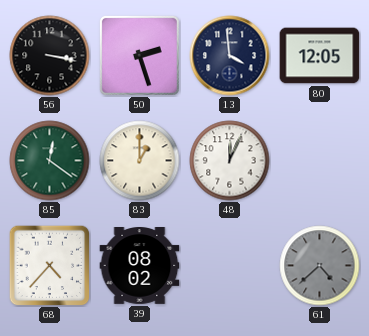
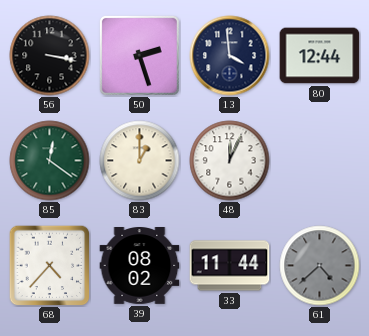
80: 12:05 -> 12:44
33: none -> 11:44
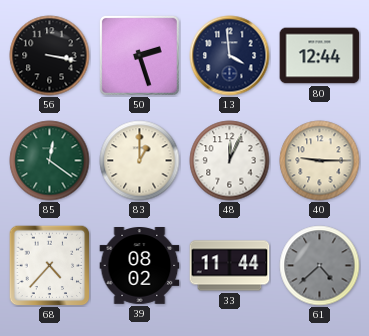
40: none -> 9:15
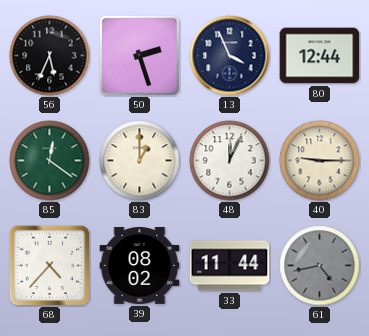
56: 3:17 -> 5:34
13: 3:59 -> 3:56
61: 4:38 -> 4:43
